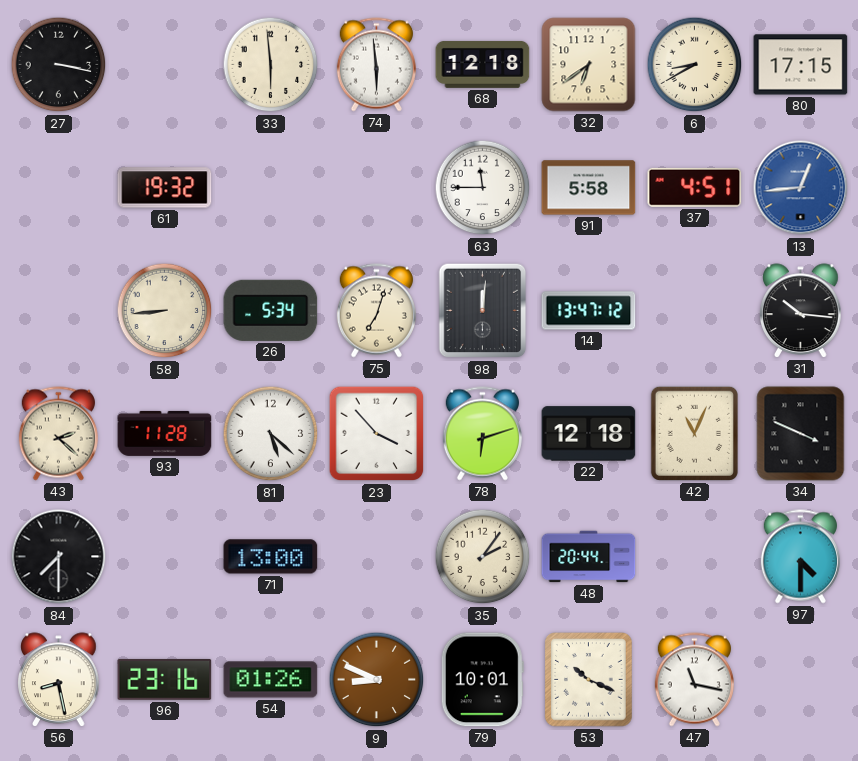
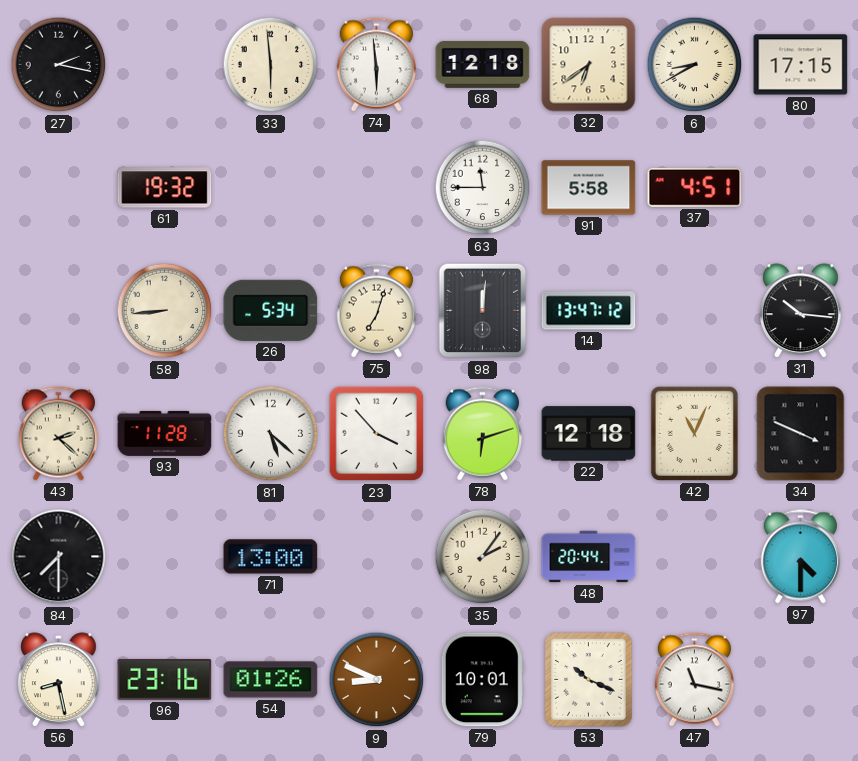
27: 3:17 -> 2:17
13: 12:44 -> none
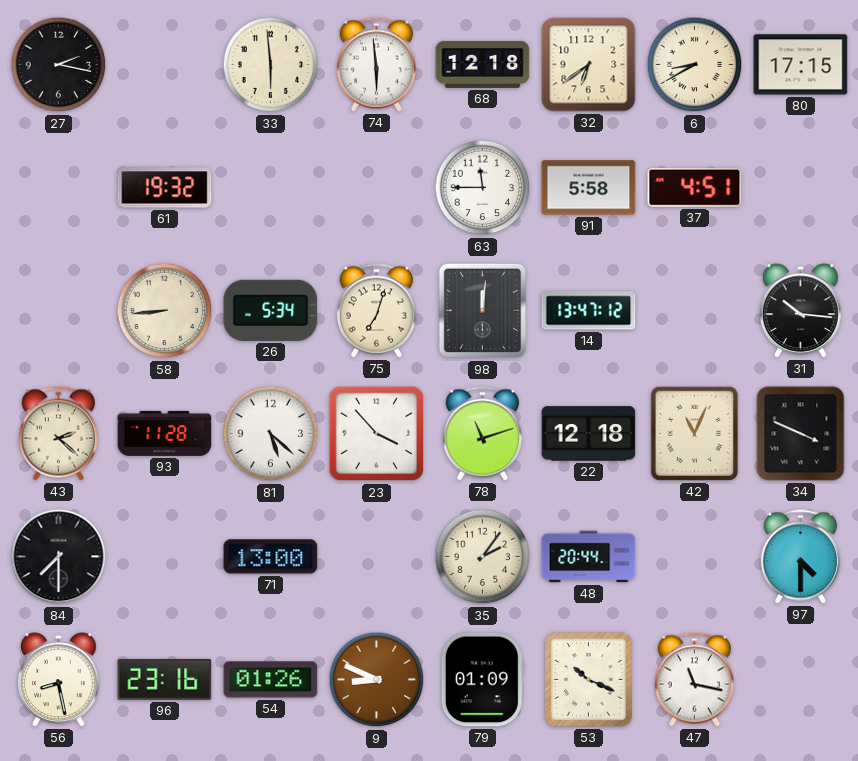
78: 6:12 -> 11:12
79: 10:01 -> 01:09
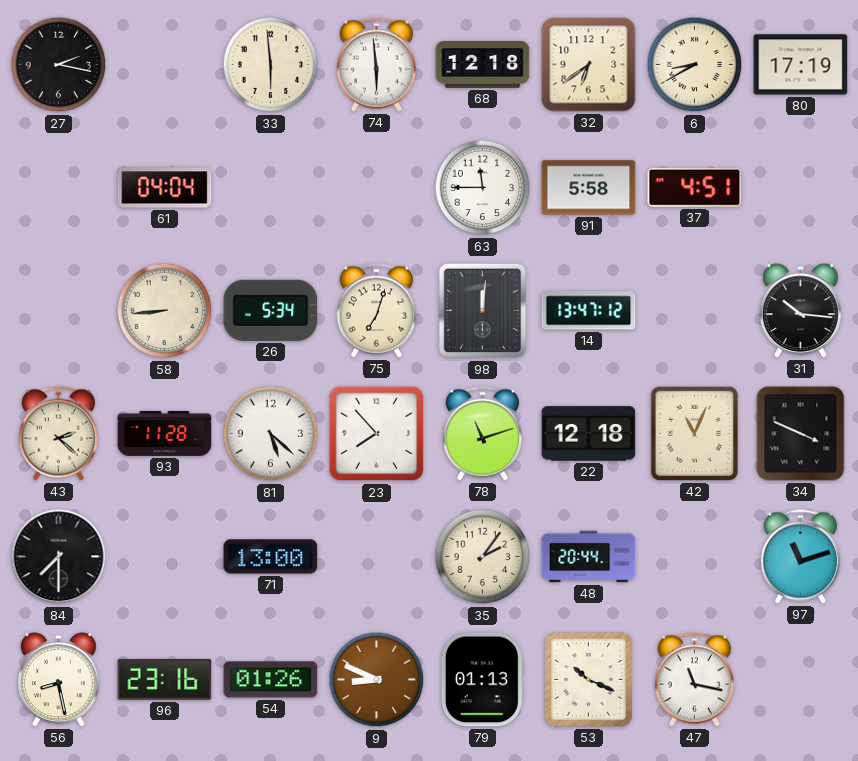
80: 17:15 -> 17:19
61: 19:32 -> 04:04
23: 3:53 -> 7:53
97: 4:30 -> 11:12
79: 01:09 -> 01:13
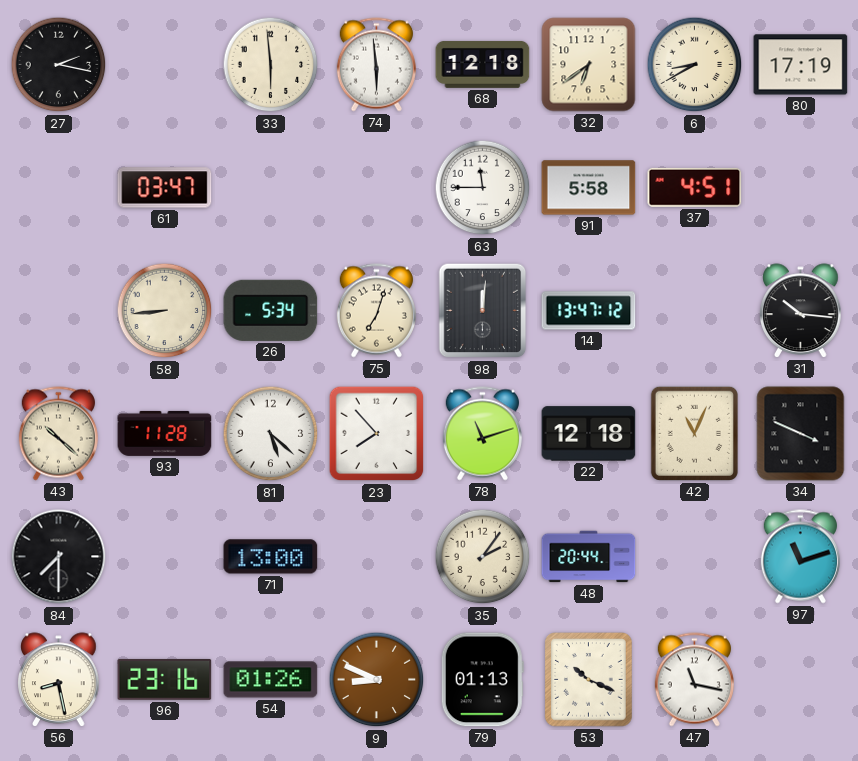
61: 04:04 -> 03:47
43: 2:22 -> 10:22
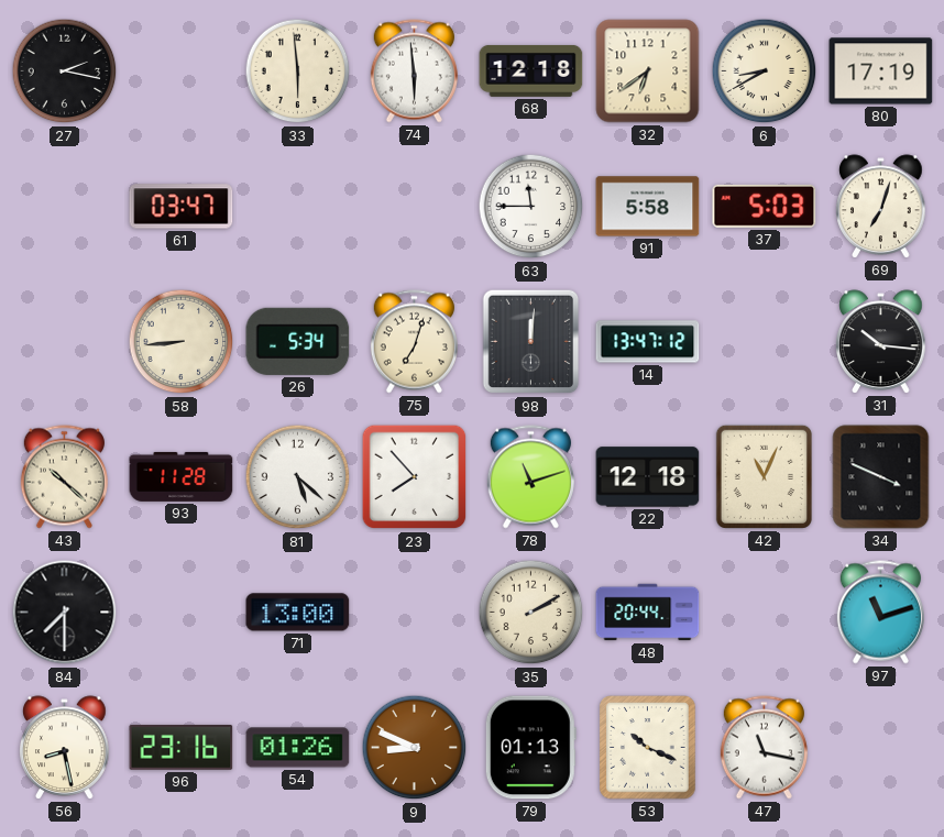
37: 4:51 -> 5:03
69: none -> 7:03
35: 2:06 -> 2:10
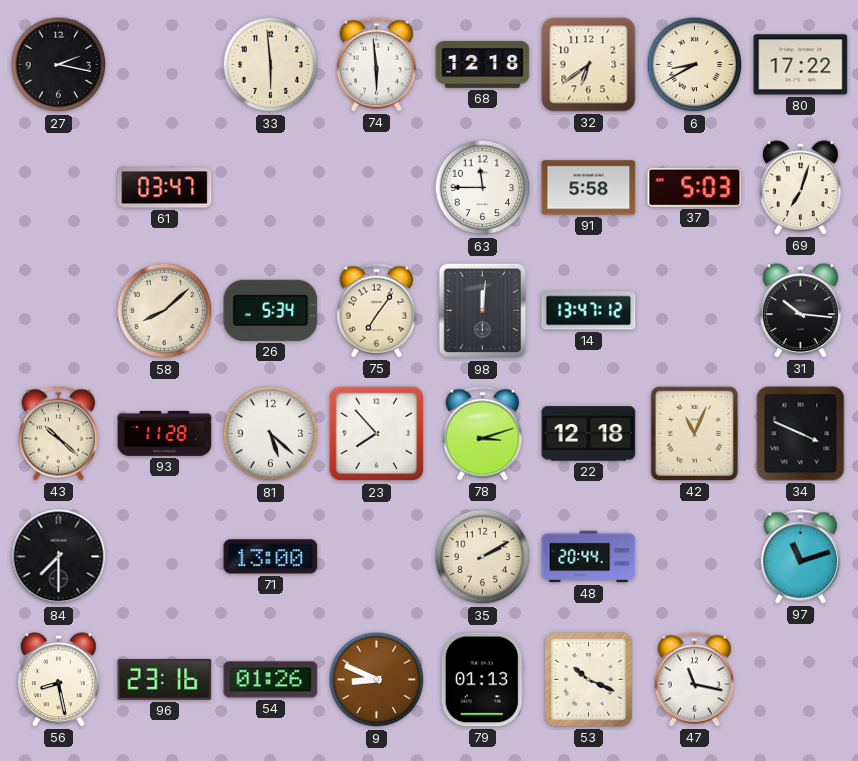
80: 17:19 -> 17:22
58: 8:44 -> 8:08
75: 7:03 -> 7:06
78: 11:12 -> 3:12
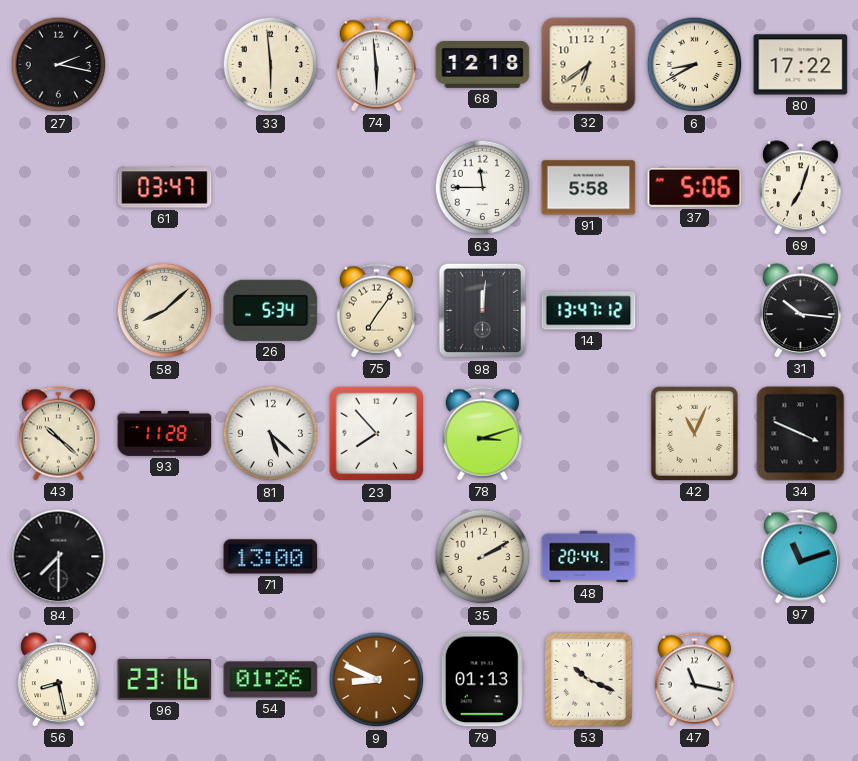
37: 5:03 -> 5:06
22: 12:18 -> none
